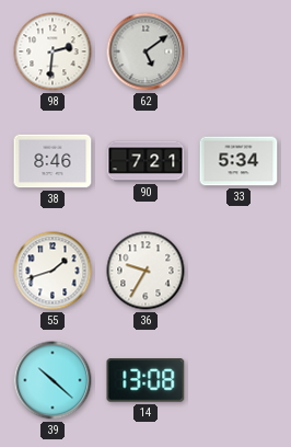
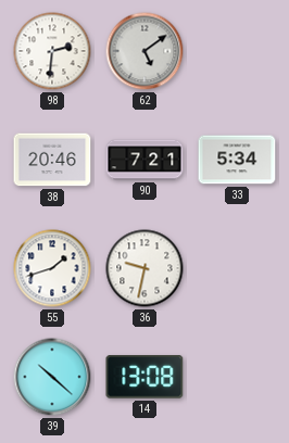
38: 8:46 -> 20:46
36: 9:35 -> 9:32
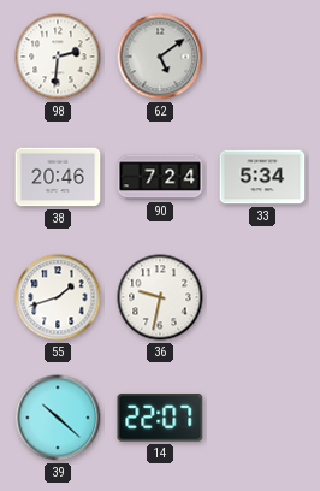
90: 7:21 -> 7:24
14: 13:08 -> 22:07
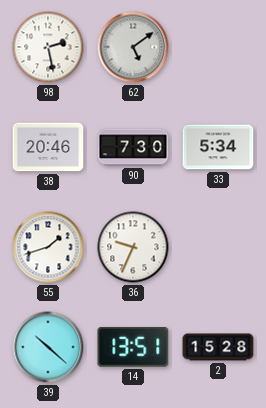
98: 2:31 -> 2:28
90: 7:24 -> 7:30
36: 9:32 -> 9:34
14: 22:07 -> 13:51
2: none -> 15:28
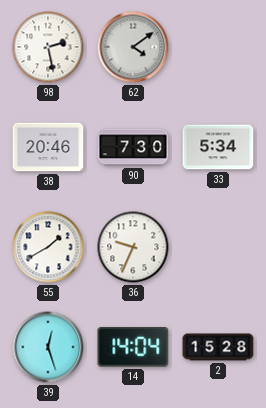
62: 5:09 -> 4:09
55: 1:42 -> 1:40
39: 10:22 -> 12:27
14: 13:51 -> 14:04
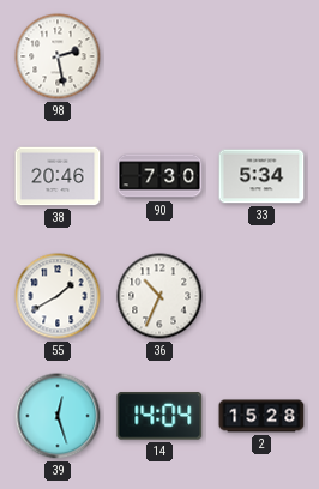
62: 4:09 -> none
36: 9:34 -> 10:34
